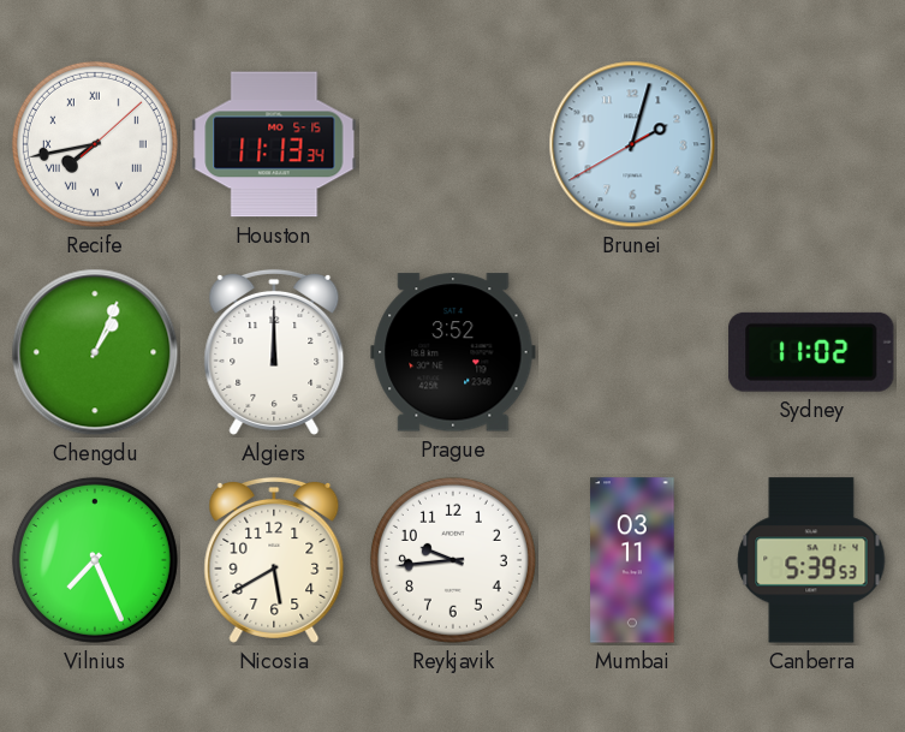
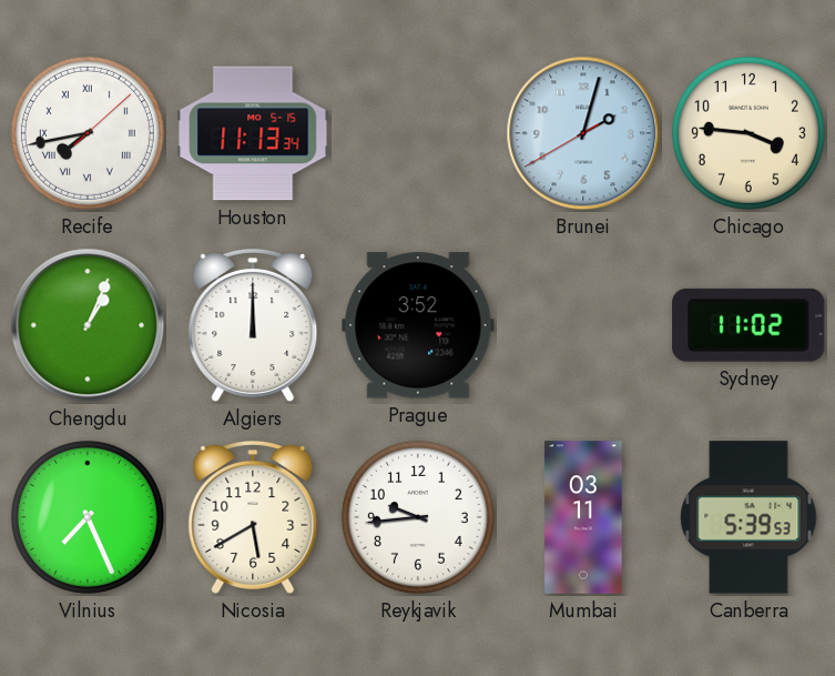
Chicago: none -> 3:46
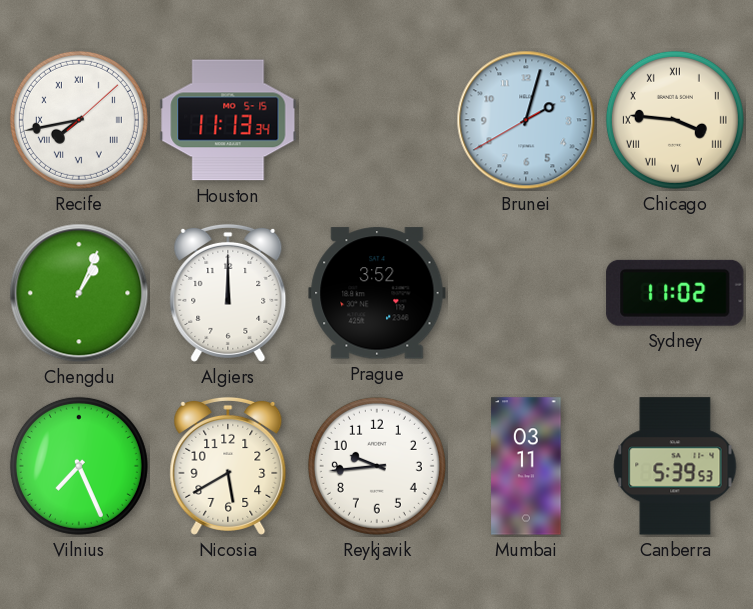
Chicago numerals: Arabic -> Roman
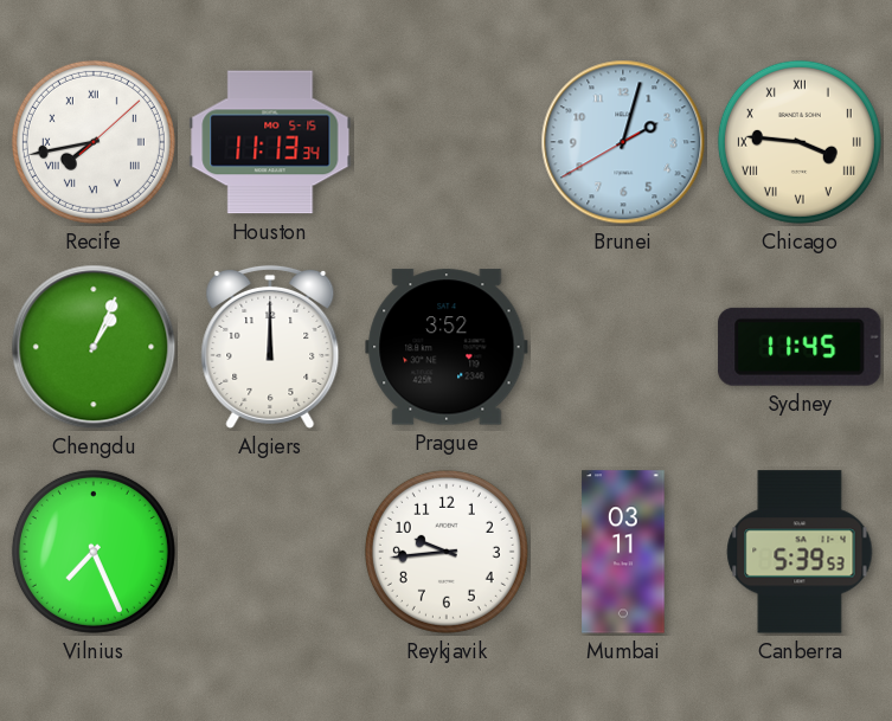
Sydney: 11:02 -> 11:45
Nicosia: 5:40 -> none
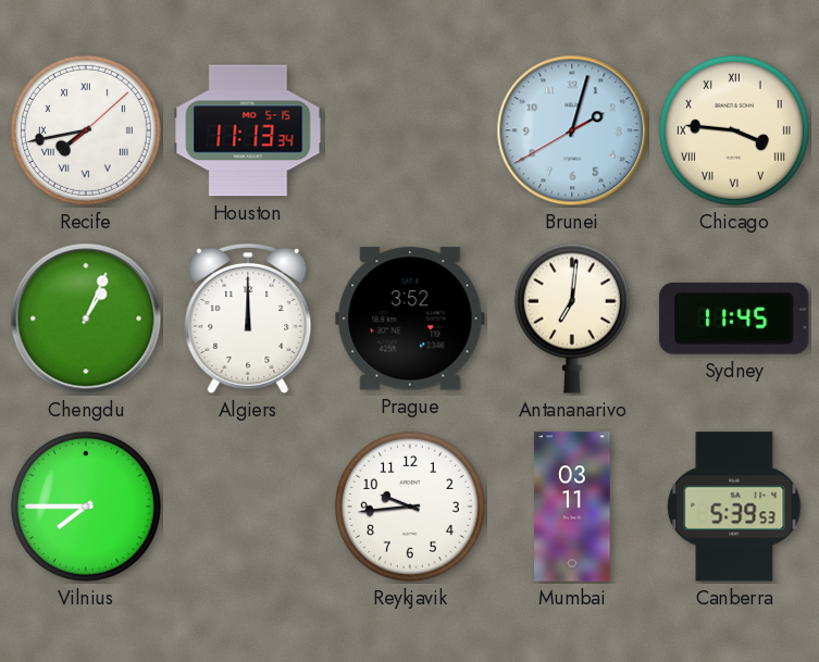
Antananarivo: none -> 7:01
Vilnius: 7:26 -> 7:45
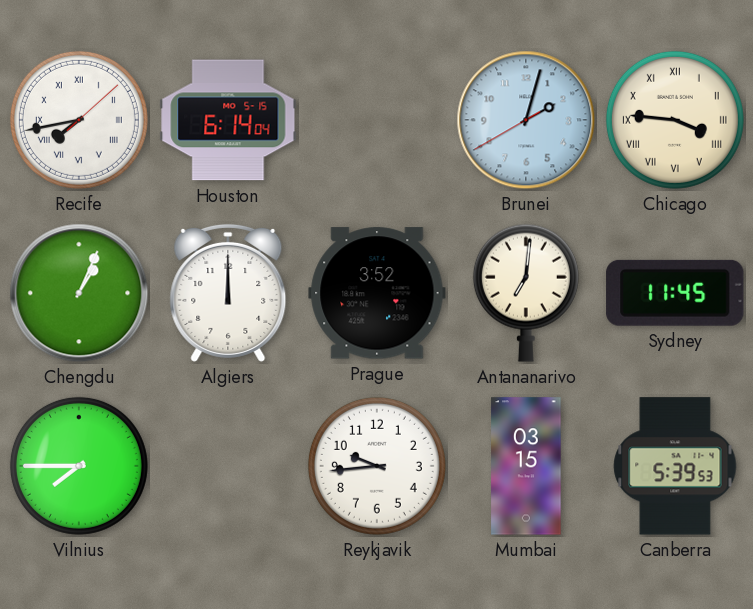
Houston: 11:13 -> 6:14
Mumbai: 03:11 -> 03:15
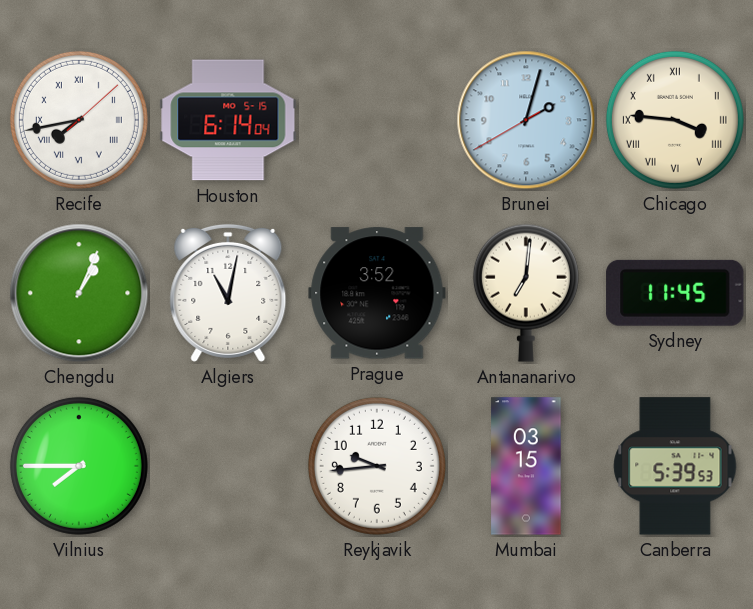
Algiers: 12:00 -> 11:02
